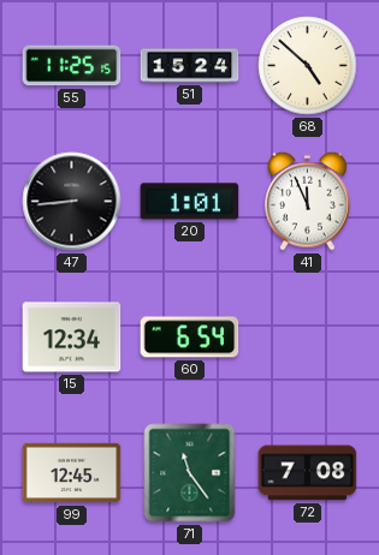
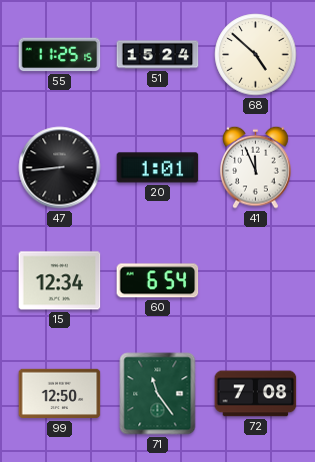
99: 12:45 -> 12:50
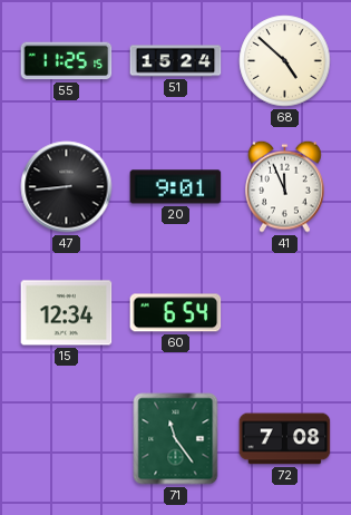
20: 1:01 -> 9:01
99: 12:50 -> none
